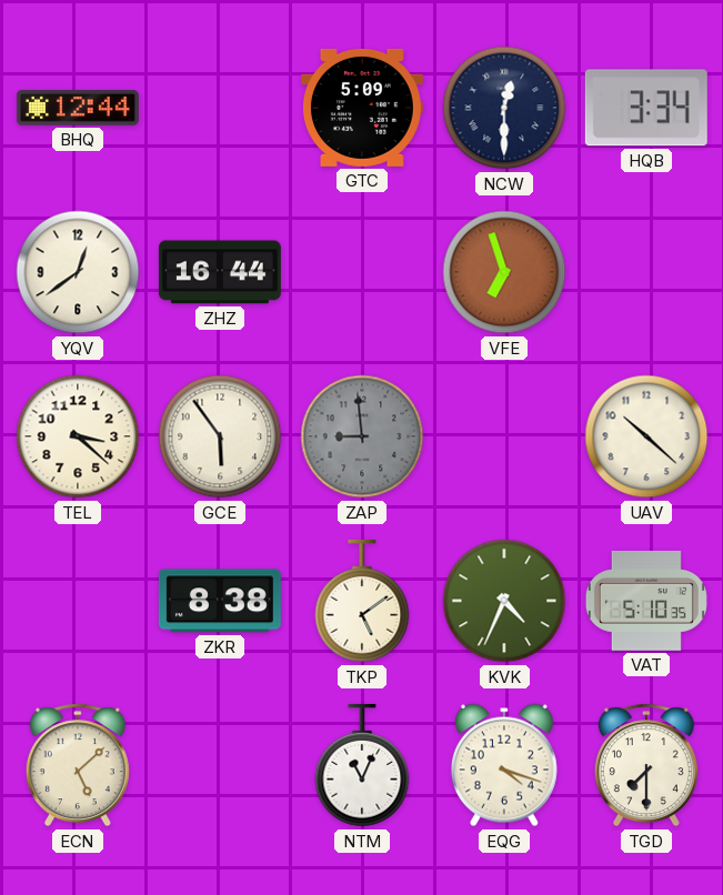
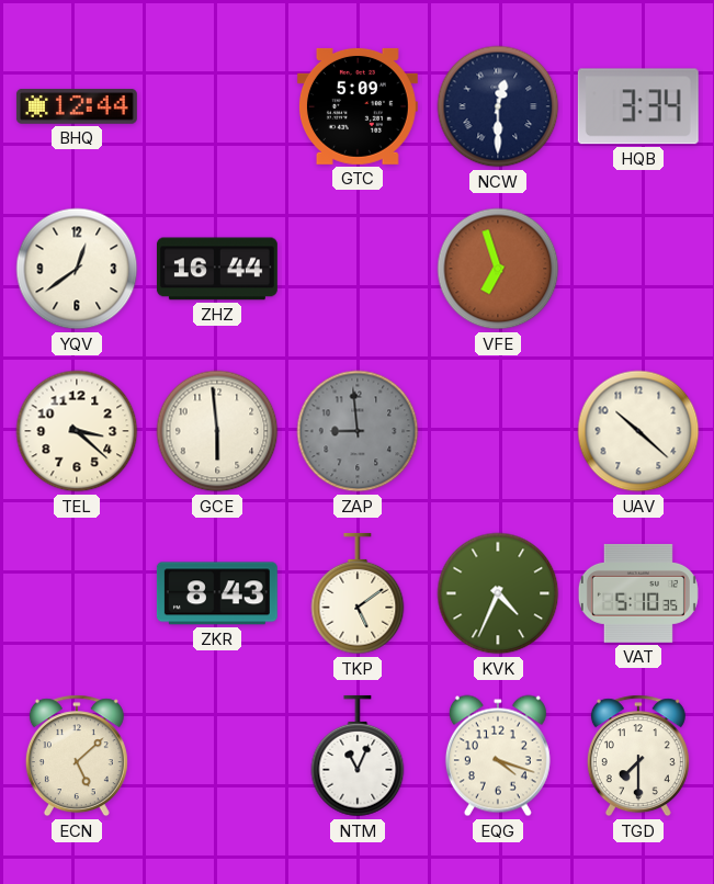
GCE: 5:54 -> 5:59
ZKR: 8:38 -> 8:43
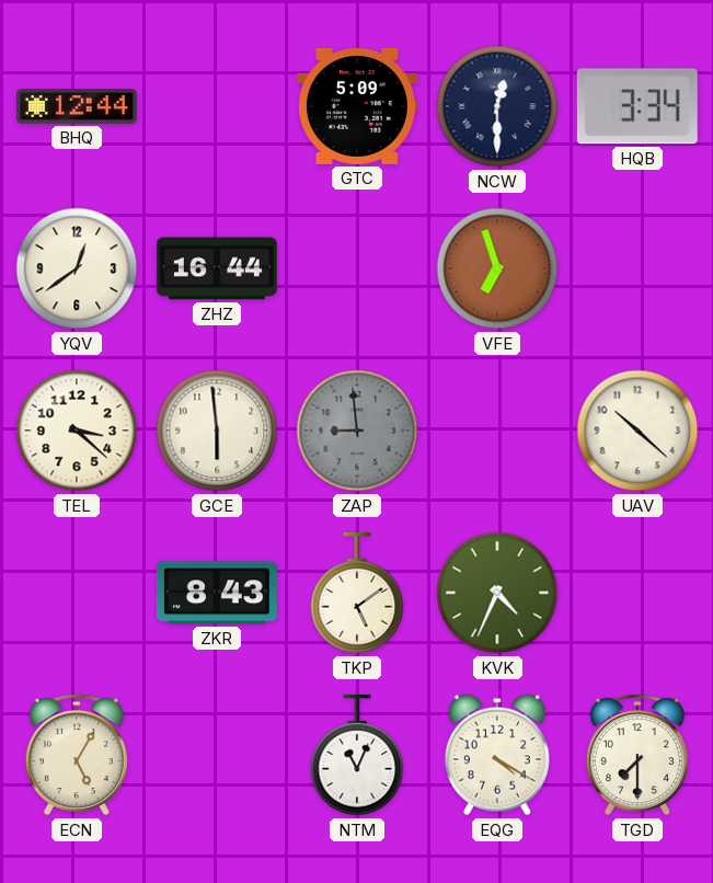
VAT: 5:10 -> none
ECN: 5:08 -> 5:05
EQG: 4:18 -> 4:20
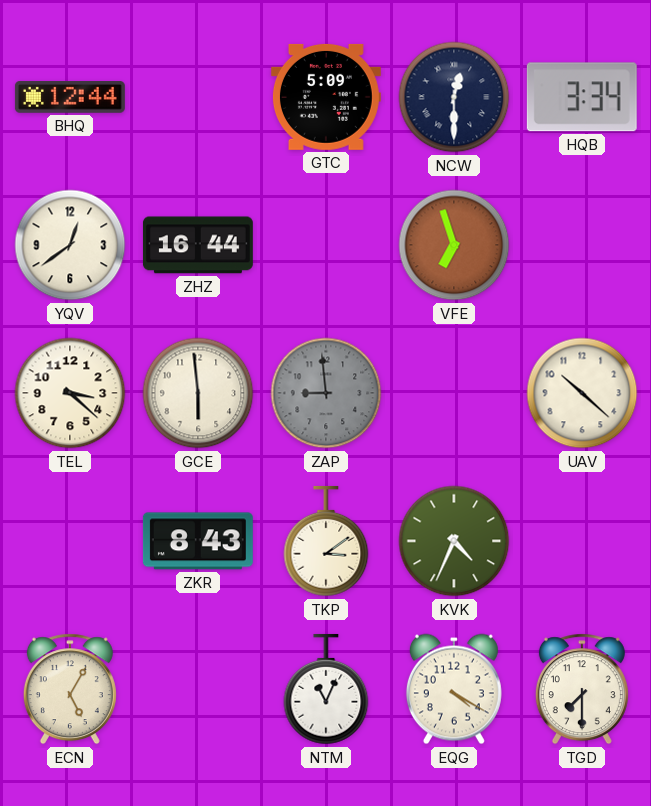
TKP: 5:09 -> 3:09
